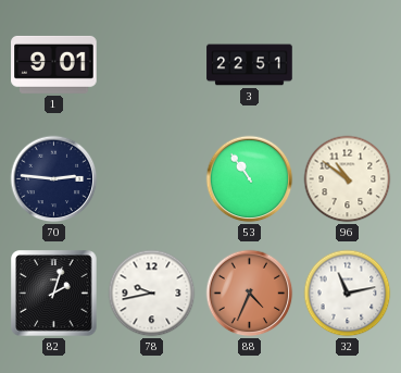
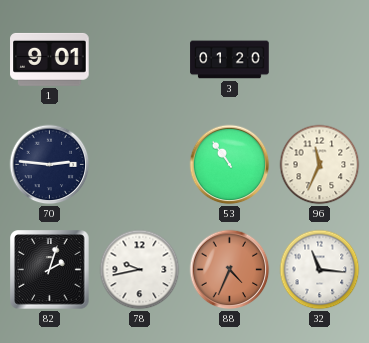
3: 22:51 -> 01:20
96: 10:51 -> 11:34
32: 11:13 -> 11:16
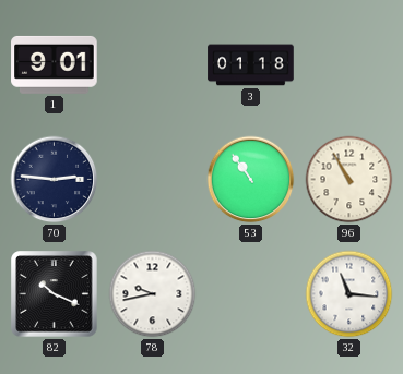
3: 01:20 -> 01:18
96: 11:34 -> 10:55
82: 2:03 -> 10:19
88: 4:34 -> none
